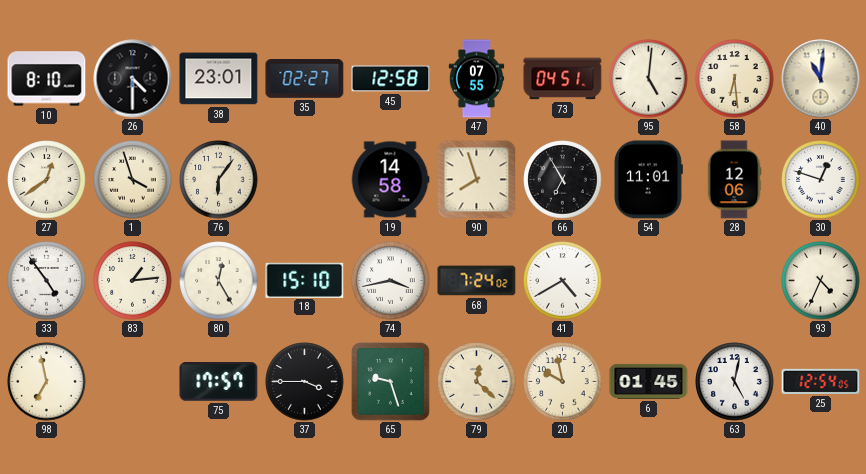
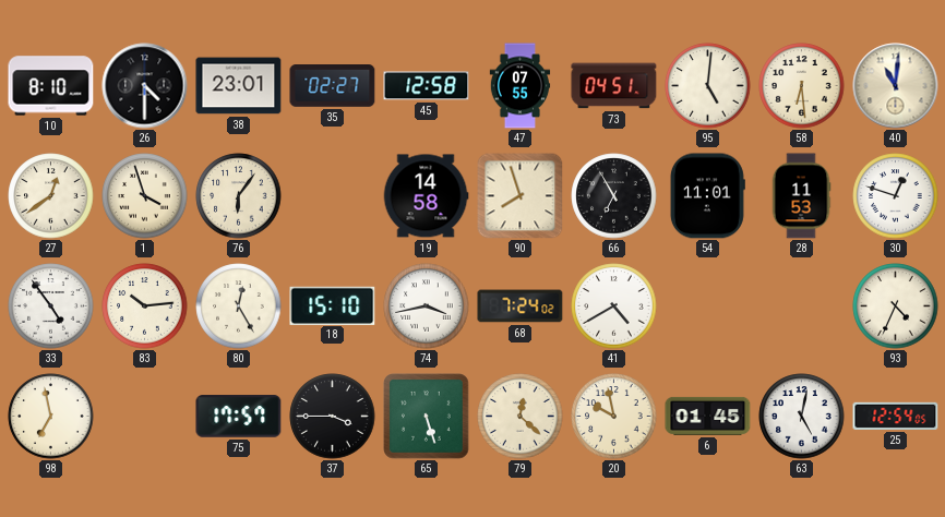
28: 12:06 -> 11:53
83: 1:14 -> 10:14
65: 9:27 -> 5:27
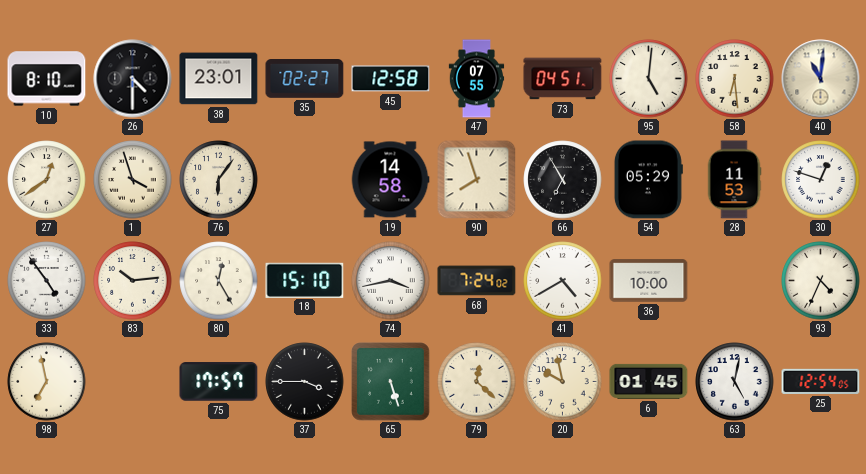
54: 11:01 -> 05:29
36: none -> 10:00
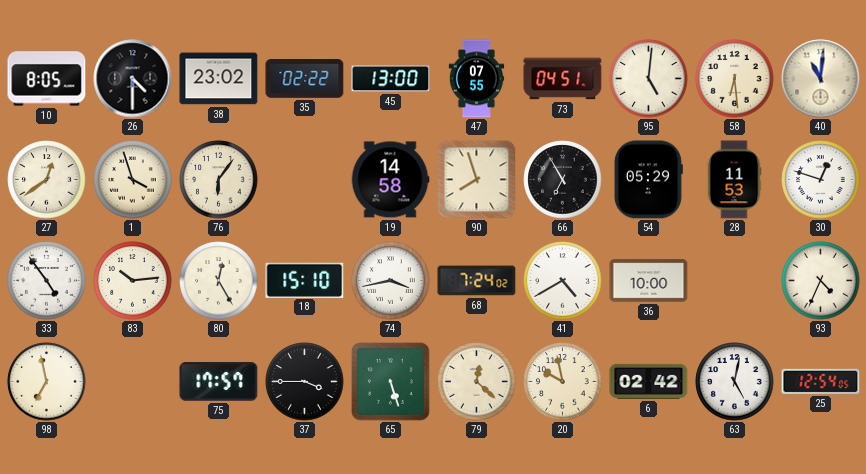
10: 8:10 -> 8:05
38: 23:01 -> 23:02
35: 02:27 -> 02:22
45: 12:58 -> 13:00
6: 01:45 -> 02:42
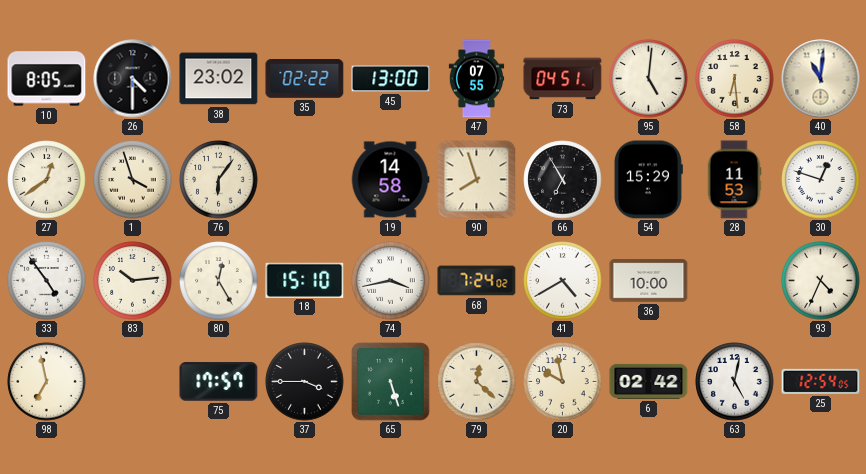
54: 05:29 -> 15:29
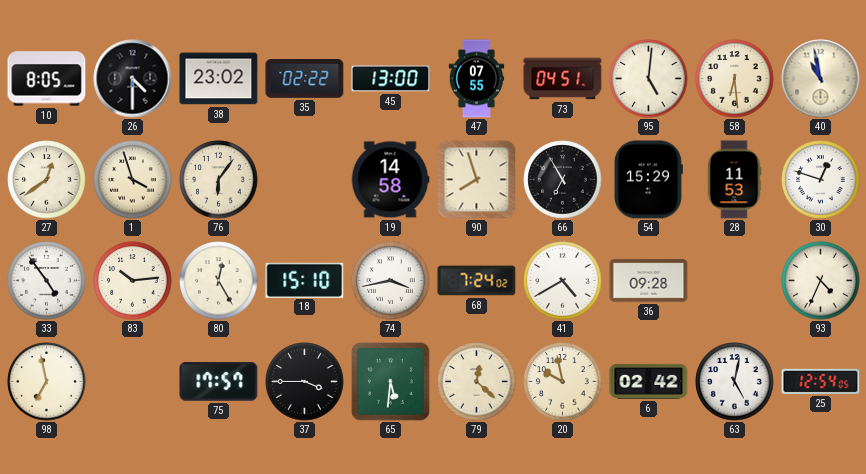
40: 11:01 -> 10:58
36: 10:00 -> 09:28
65: 5:27 -> 5:31
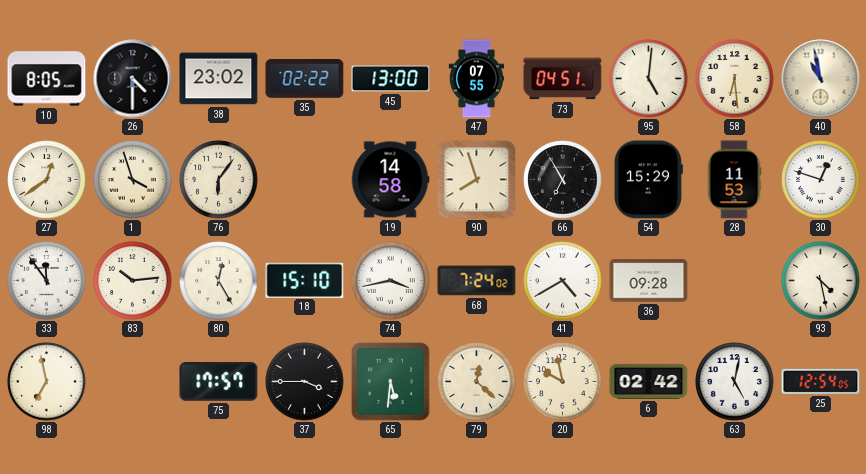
33: 4:54 -> 11:54
93: 4:34 -> 4:28
